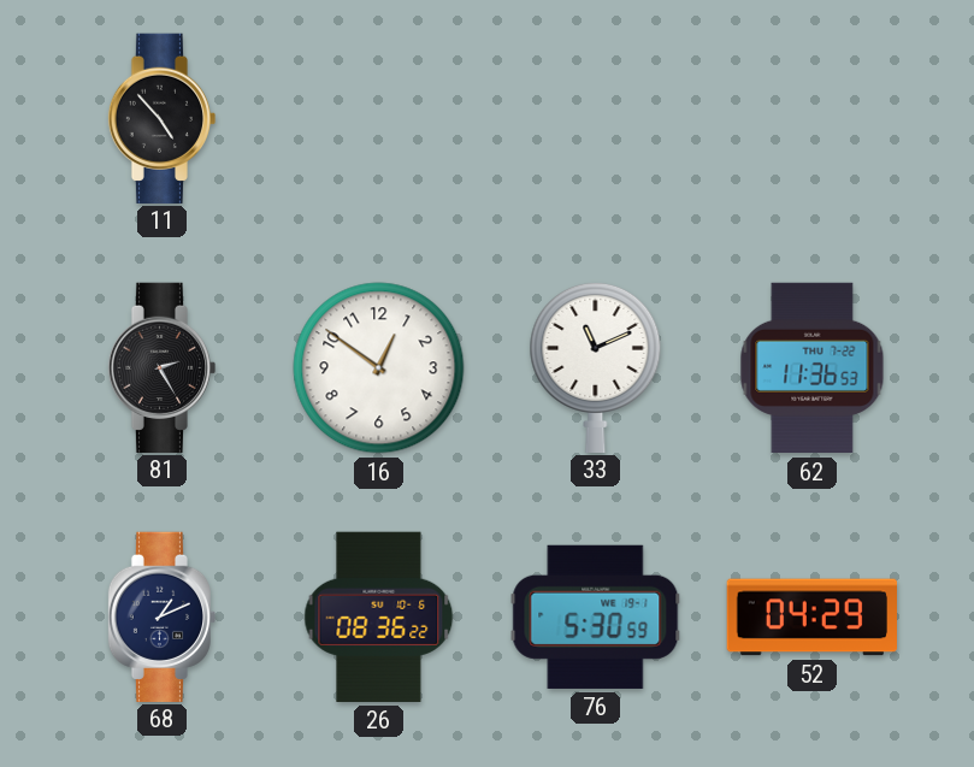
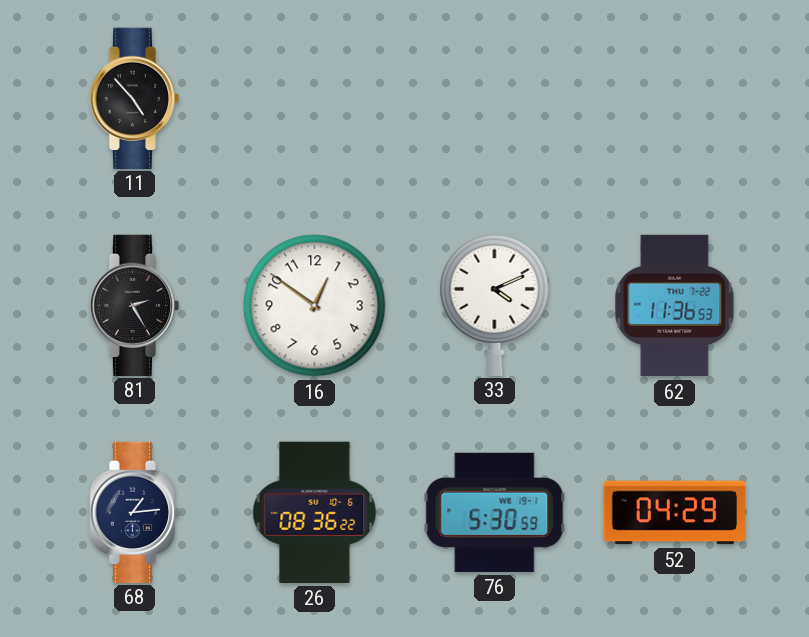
33: 11:11 -> 4:11
68: 1:11 -> 1:14
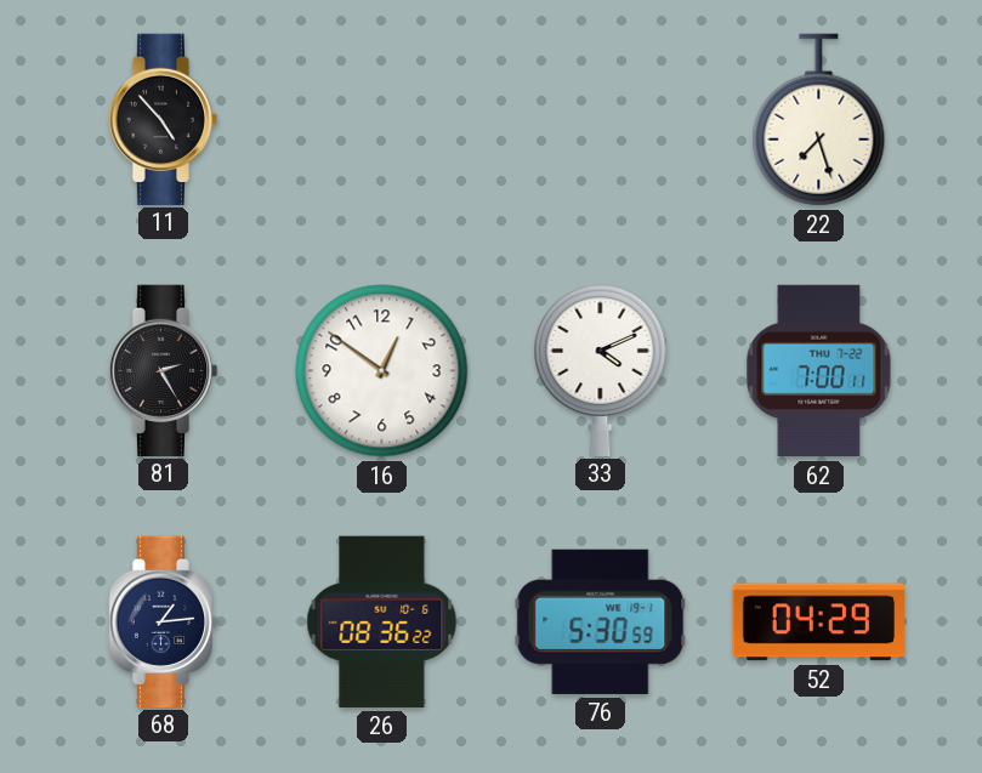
22: none -> 7:27
62: 11:36 -> 7:00
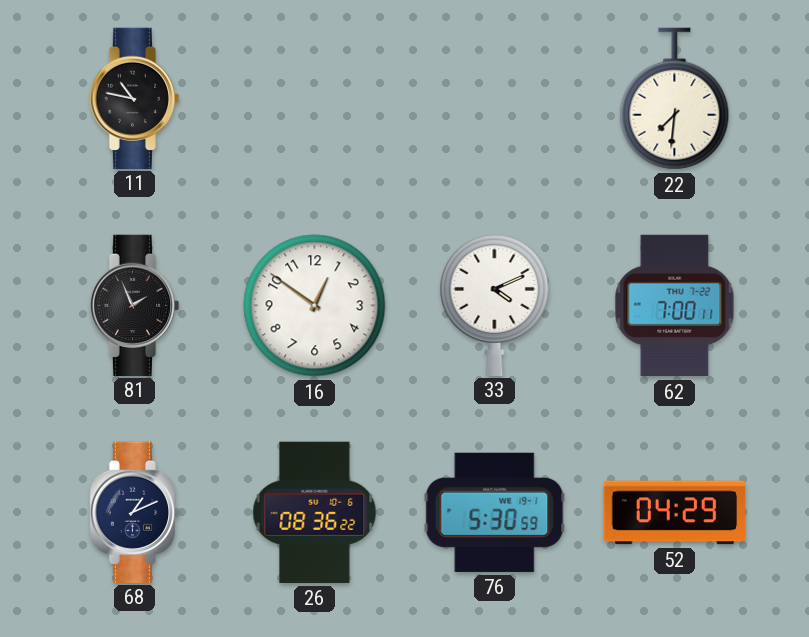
11: 4:53 -> 10:47
22: 7:27 -> 7:31
81: 2:25 -> 1:56
68: 1:14 -> 1:11
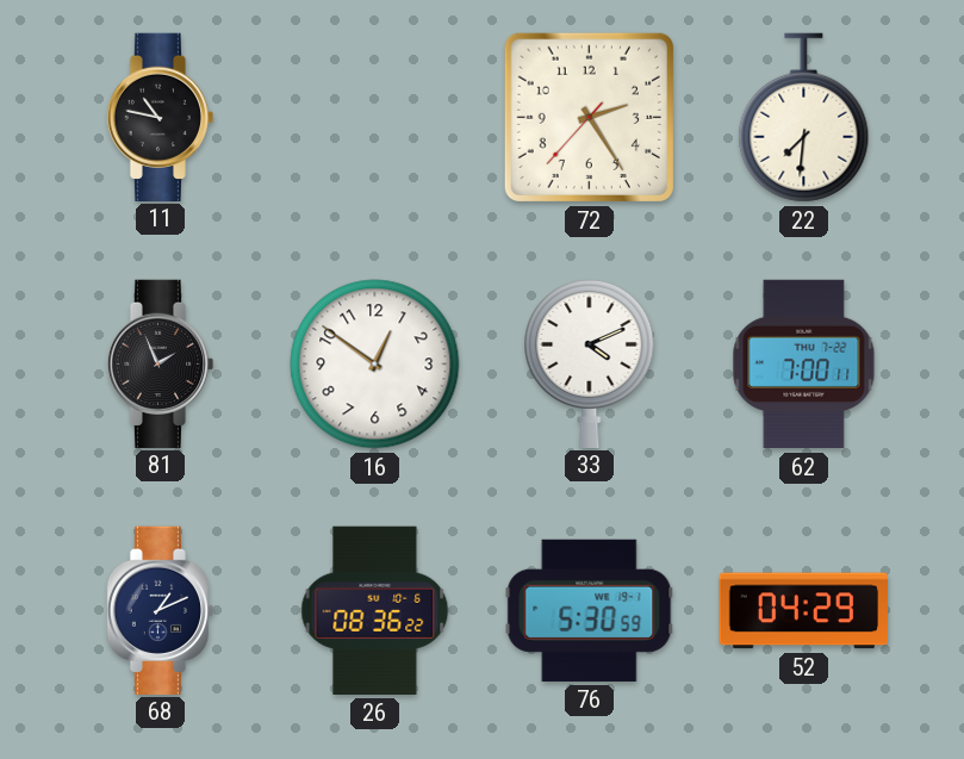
72: none -> 2:24
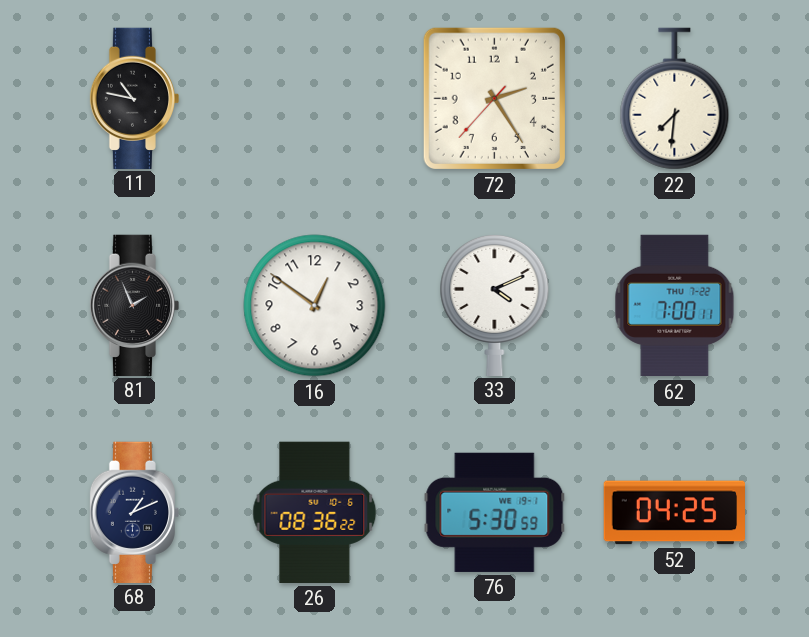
52: 04:29 -> 04:25
